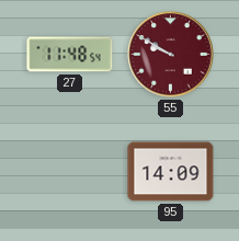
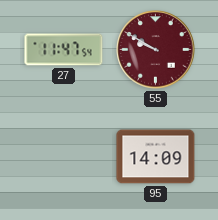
27: 11:48 -> 11:47
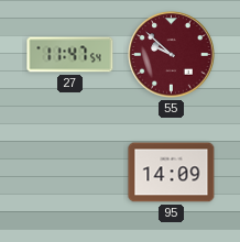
55: 9:50 -> 9:52
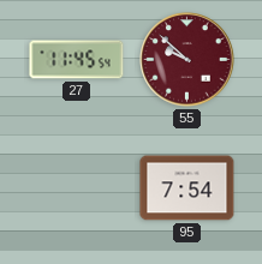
27: 11:47 -> 11:45
95: 14:09 -> 7:54
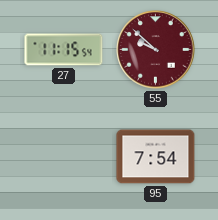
27: 11:45 -> 11:15
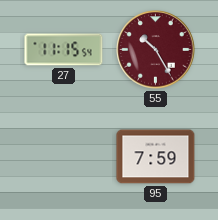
55: 9:52 -> 10:25
95: 7:54 -> 7:59
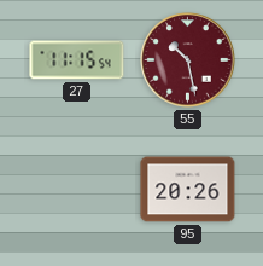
55: 10:25 -> 10:28
95: 7:59 -> 20:26
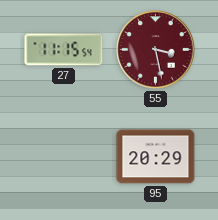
55: 10:28 -> 3:28
95: 20:26 -> 20:29
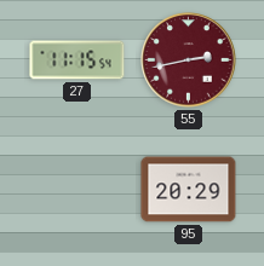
55: 3:28 -> 2:43
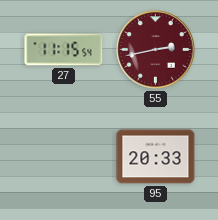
95: 20:29 -> 20:33
